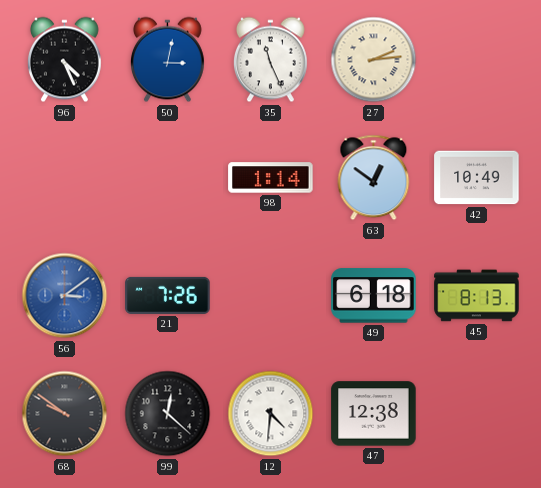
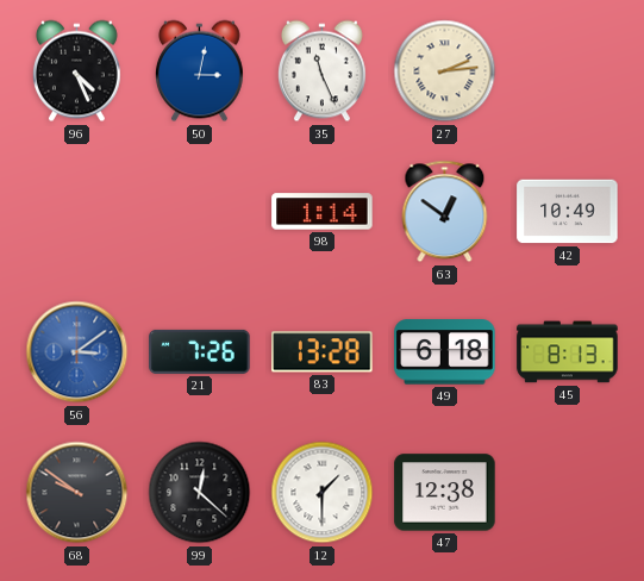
83: none -> 13:28
12: 4:31 -> 1:30
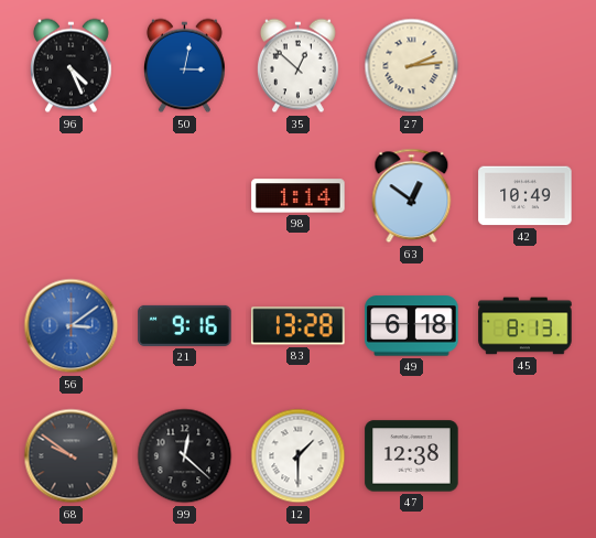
35: 11:26 -> 12:52
21: 7:26 -> 9:16
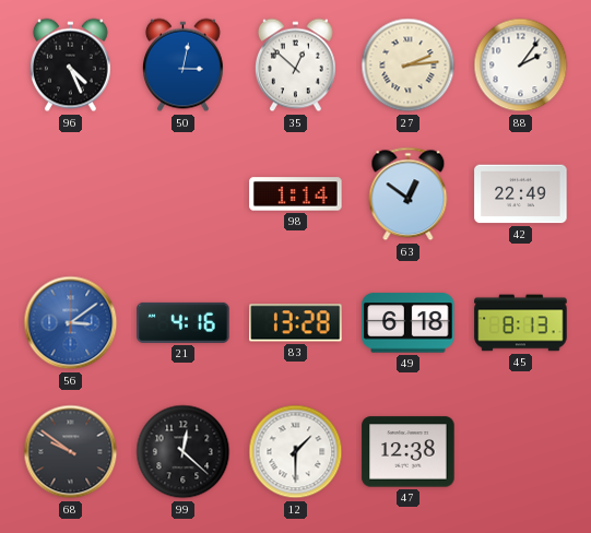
88: none -> 2:06
42: 10:49 -> 22:49
21: 9:16 -> 4:16
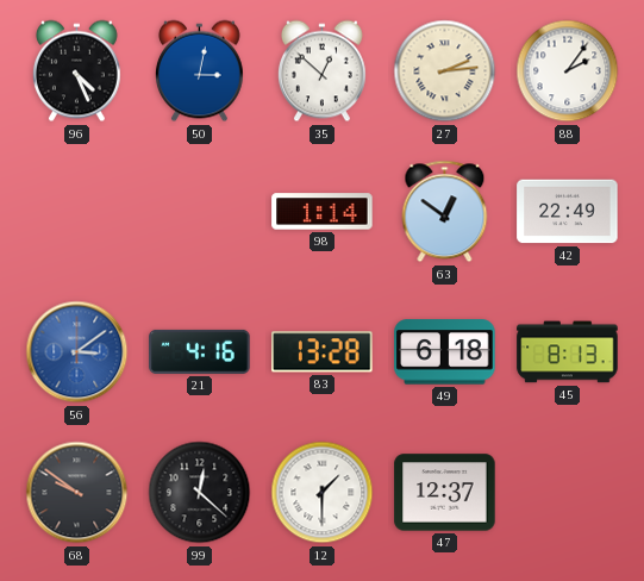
47: 12:38 -> 12:37
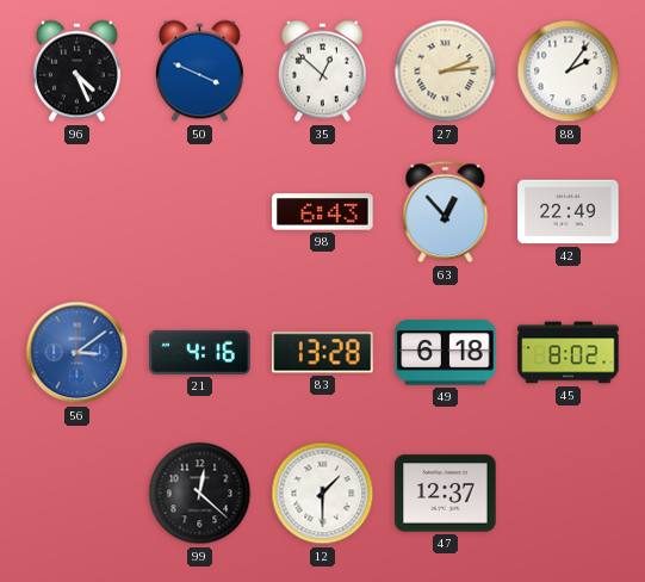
50: 3:02 -> 3:49
98: 1:14 -> 6:43
63: 12:51 -> 12:53
45: 8:13 -> 8:02
68: 9:51 -> none
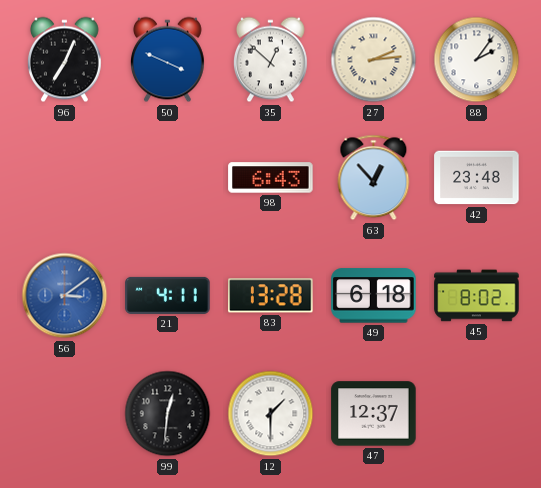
96: 4:26 -> 7:04
42: 22:49 -> 23:48
21: 4:16 -> 4:11
99: 12:22 -> 12:31
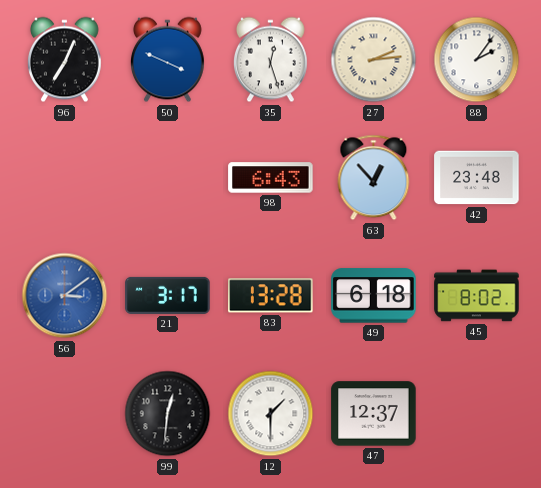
35: 12:52 -> 12:27
21: 4:11 -> 3:17
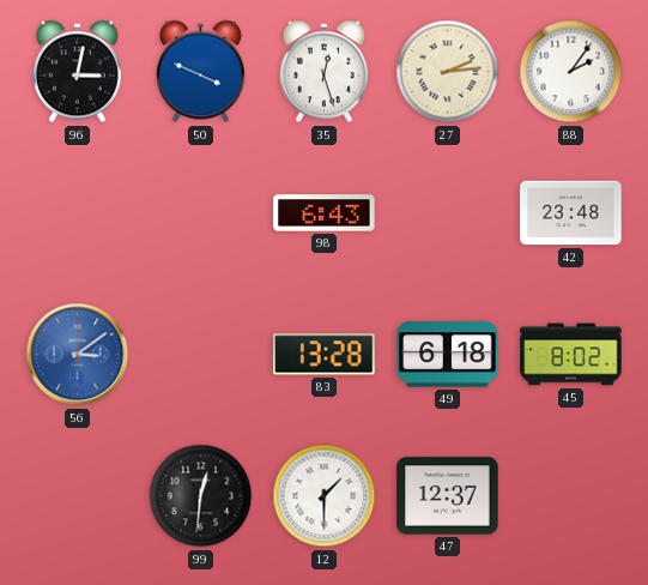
96: 7:04 -> 3:02
63: 12:53 -> none
21: 3:17 -> none
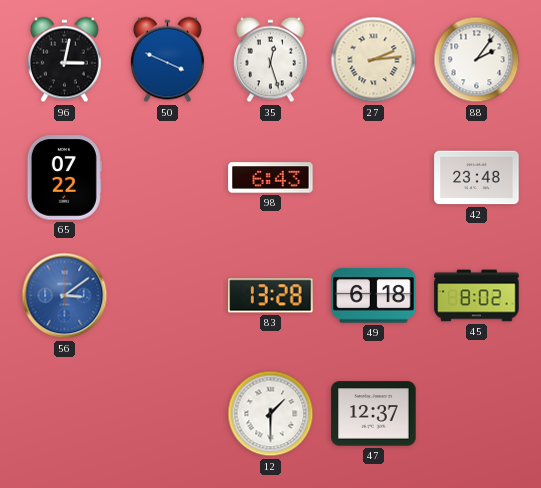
65: none -> 07:22
99: 12:31 -> none
